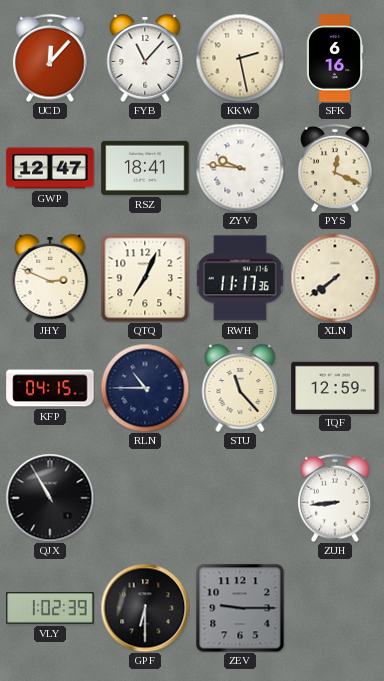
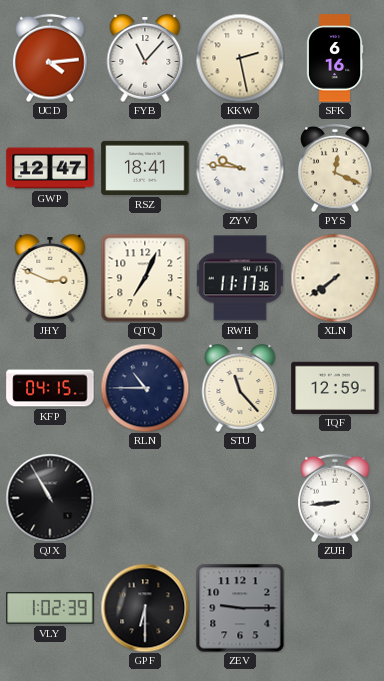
UCD: 12:07 -> 4:14
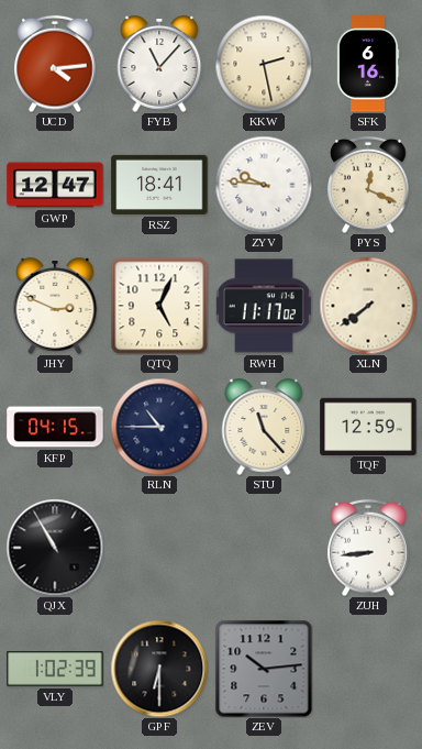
QTQ: 7:04 -> 5:04
RWH: 11:17:36 -> 11:17:02
ZEV: 9:15 -> 10:14
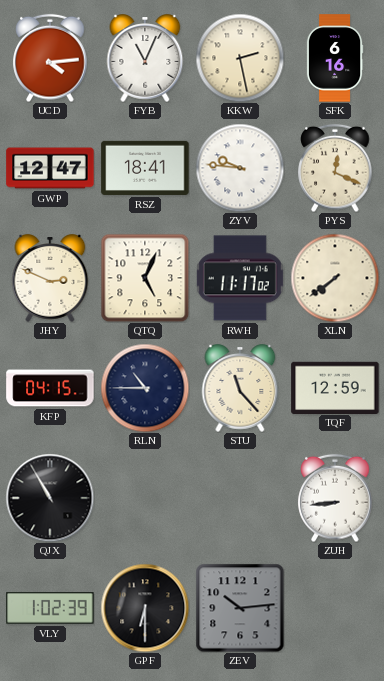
FYB: 11:07 -> 11:04
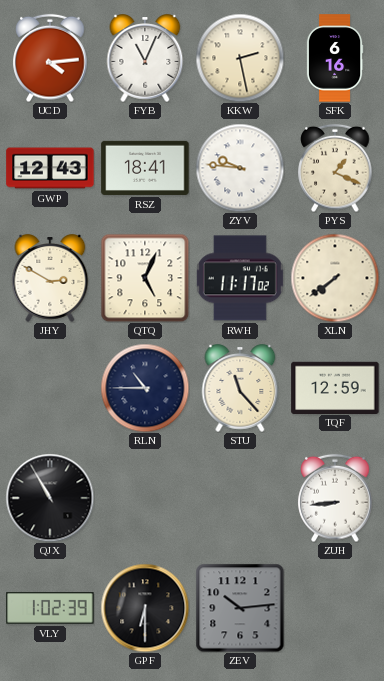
GWP: 12:47 -> 12:43
PYS: 12:19 -> 1:19
JHY: 2:49 -> 2:50
KFP: 04:15 -> none
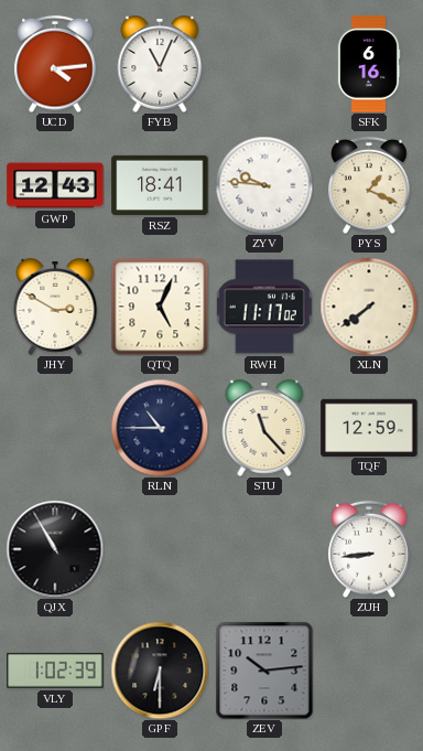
KKW: 2:28 -> none
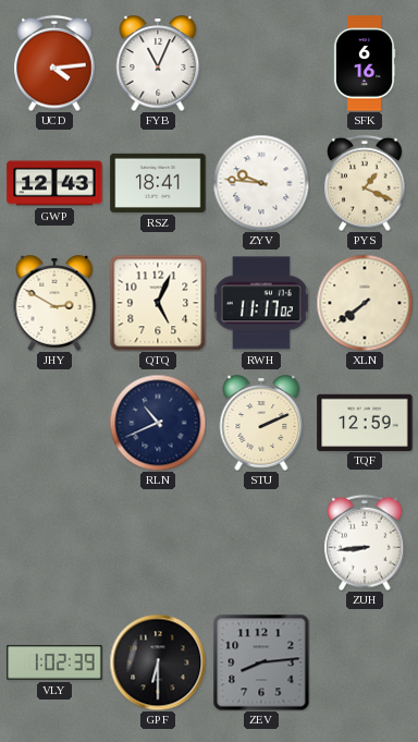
RLN: 10:45 -> 10:41
STU: 11:23 -> 2:11
QJX: 10:55 -> none
ZEV: 10:14 -> 8:14
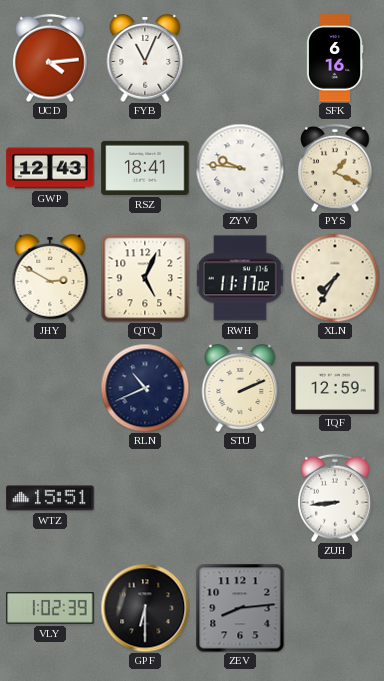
XLN: 7:39 -> 7:35
WTZ: none -> 15:51
